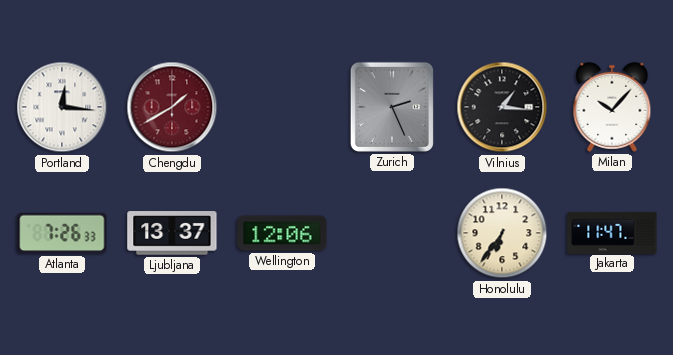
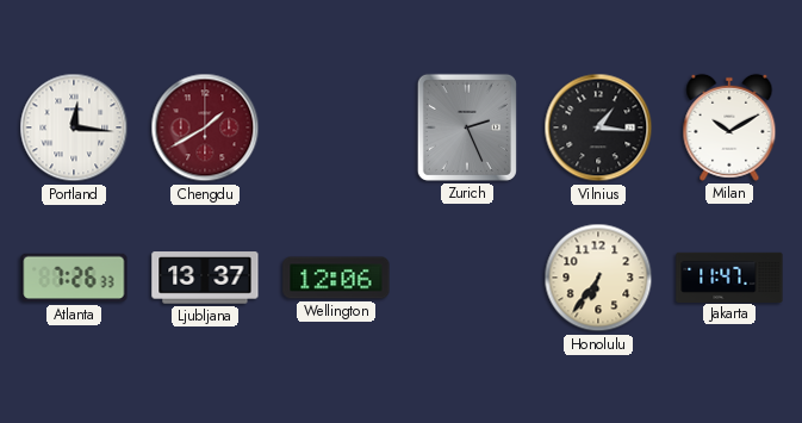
Milan: 10:07 -> 10:10
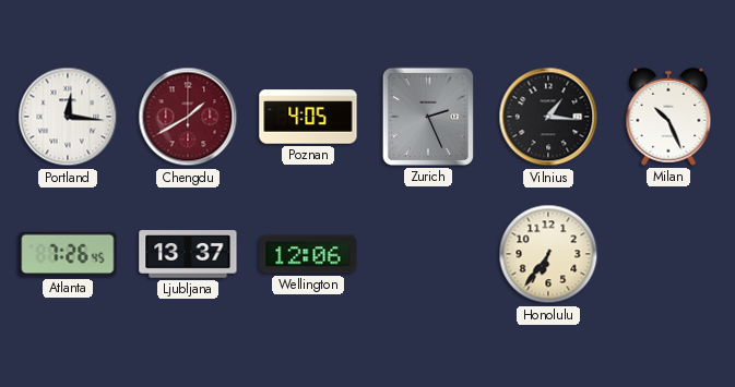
Poznan: none -> 4:05
Milan: 10:10 -> 10:26
Atlanta: 7:26:33 -> 7:26:45
Jakarta: 11:47 -> none
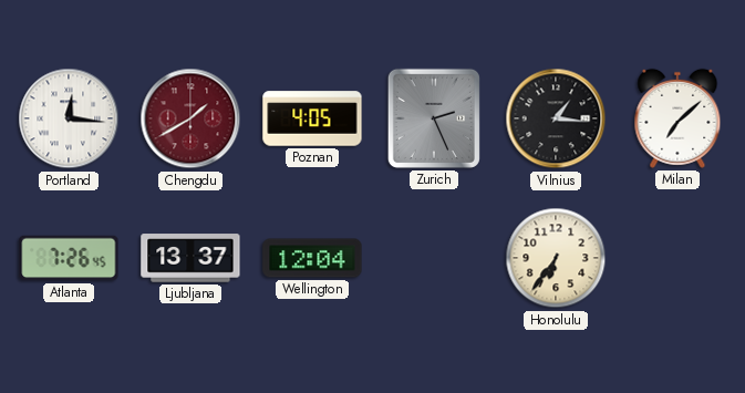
Milan: 10:26 -> 7:08
Wellington: 12:06 -> 12:04
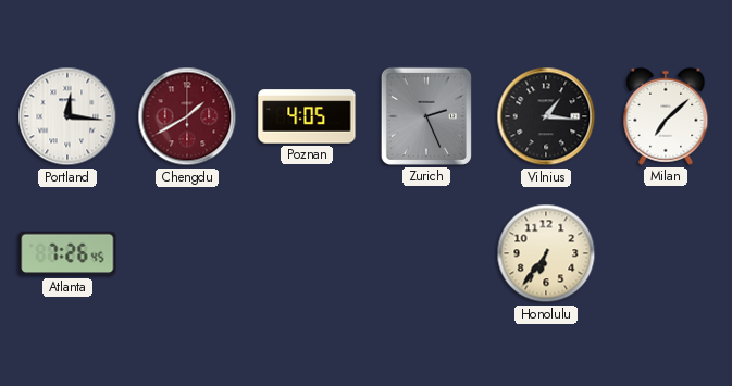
Ljubljana: 13:37 -> none
Wellington: 12:04 -> none
